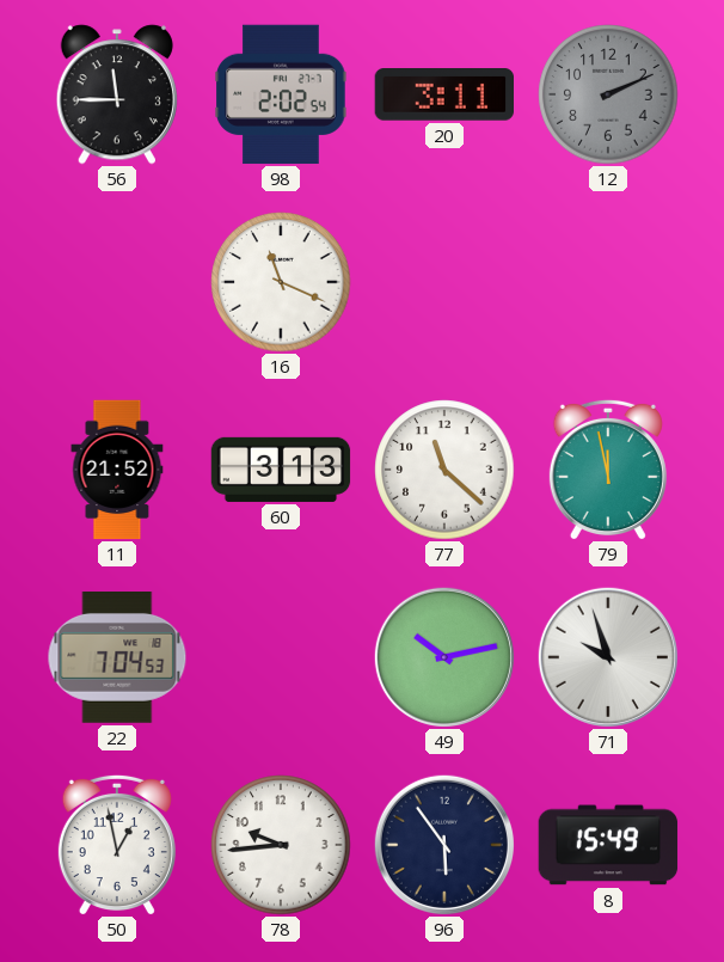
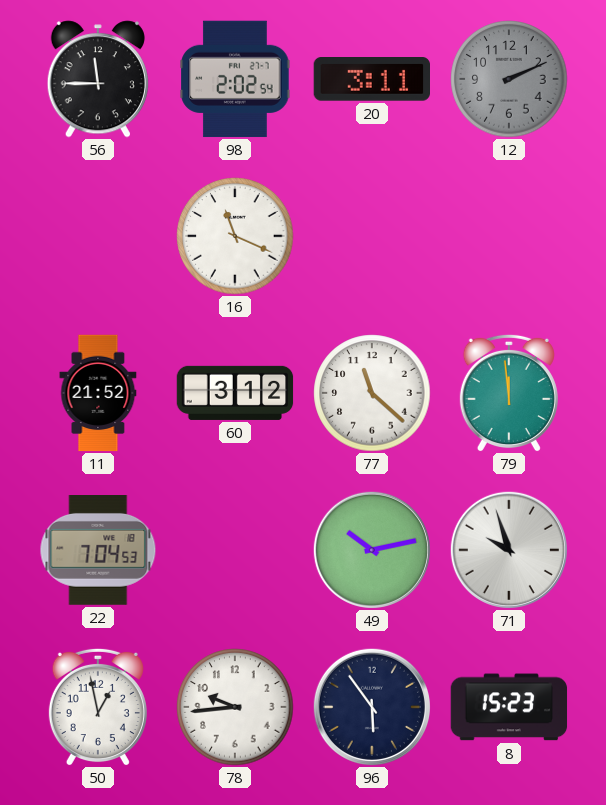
60: 3:13 -> 3:12
79: 11:58 -> 11:59
8: 15:49 -> 15:23
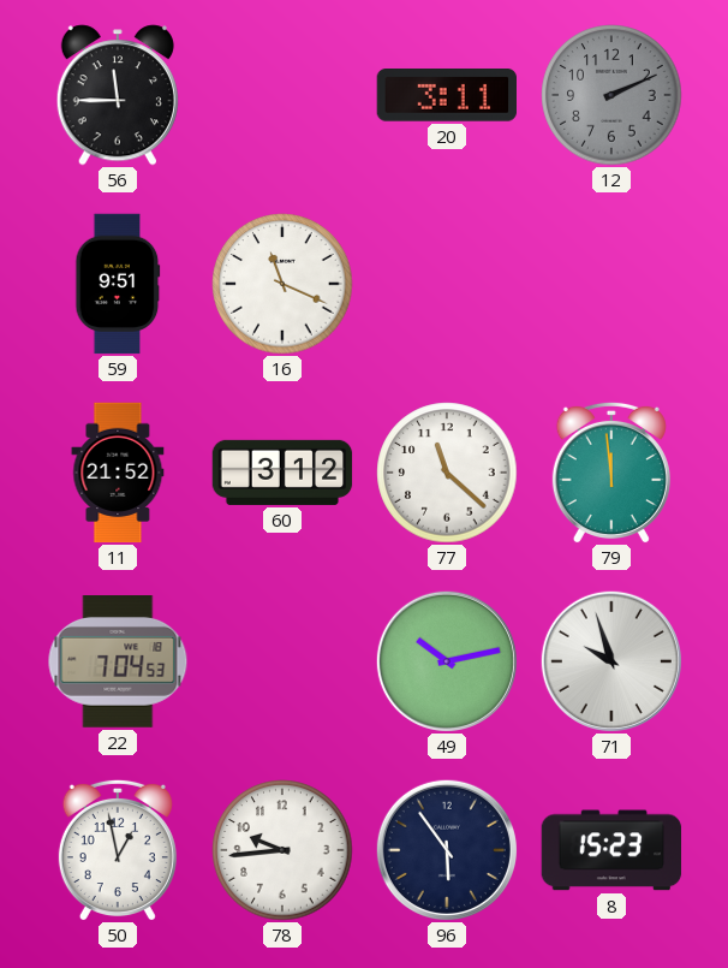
98: 2:02 -> none
59: none -> 9:51
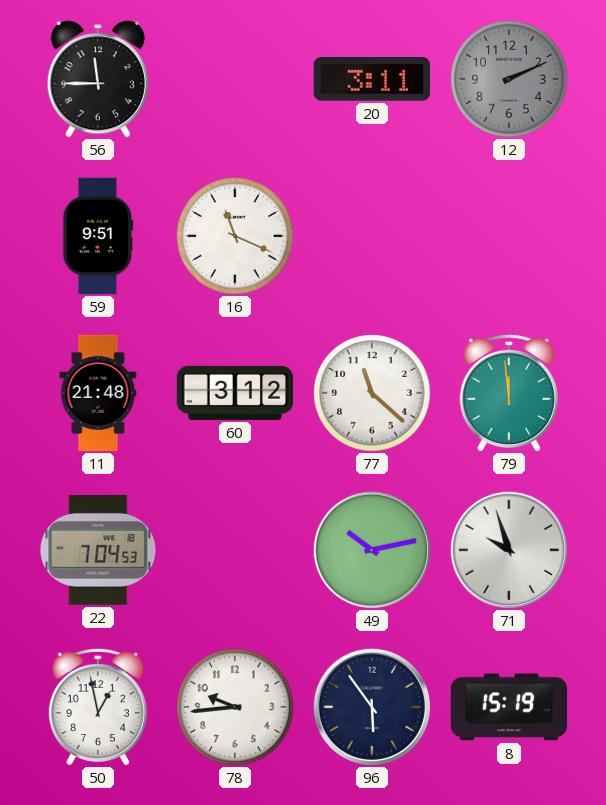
11: 21:52 -> 21:48
8: 15:23 -> 15:19
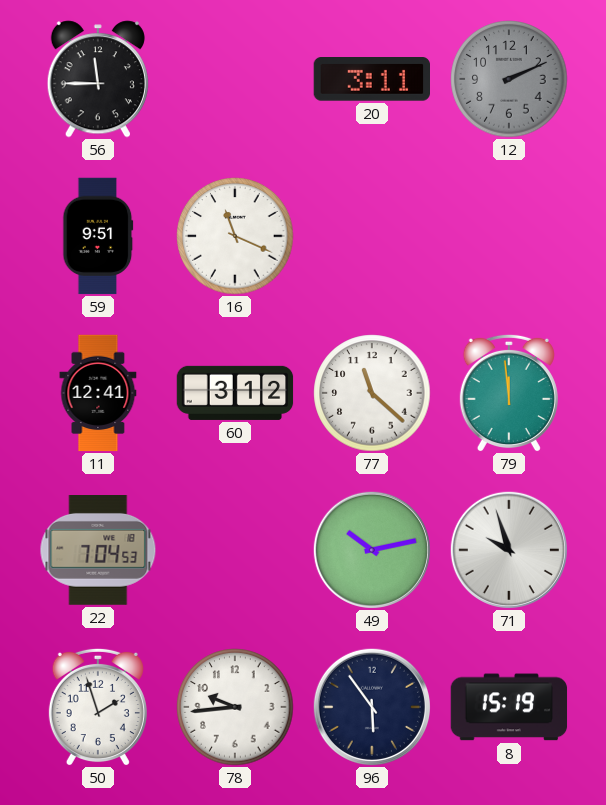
11: 21:48 -> 12:41
50: 12:58 -> 1:57
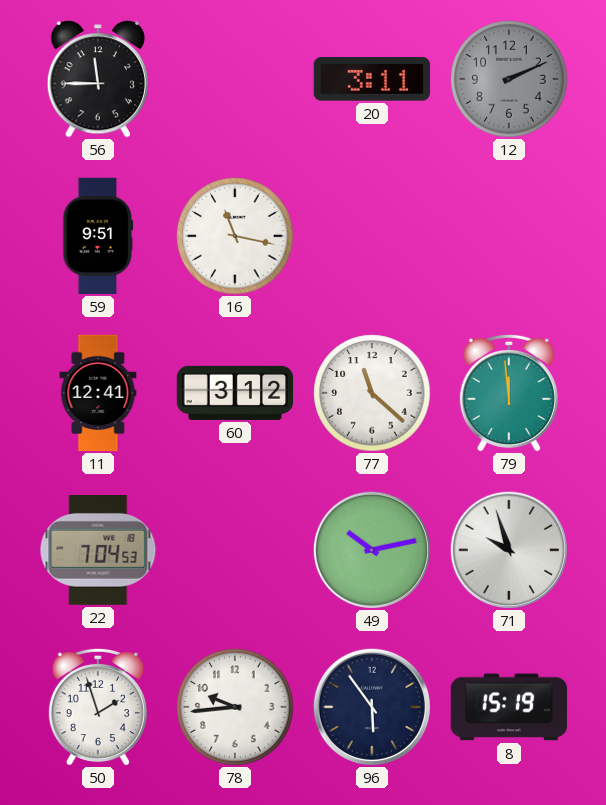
16: 11:19 -> 11:17
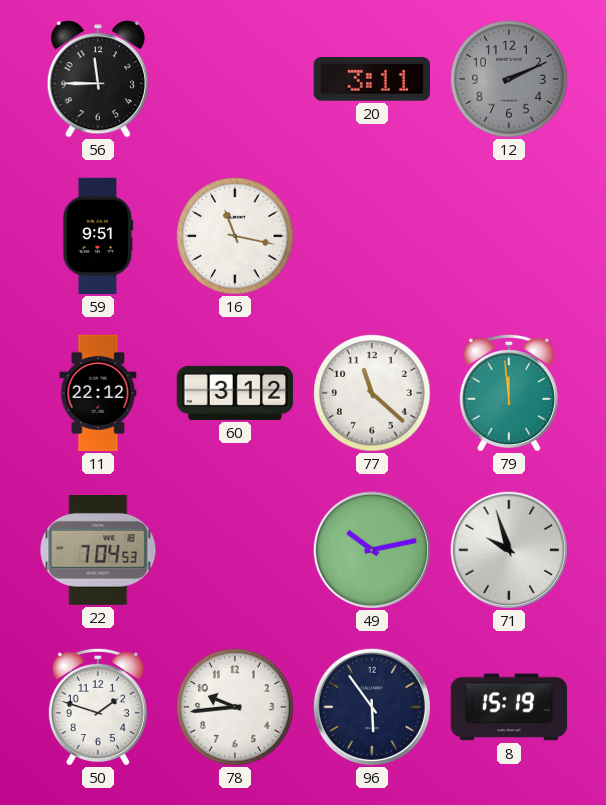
11: 12:41 -> 22:12
50: 1:57 -> 1:48
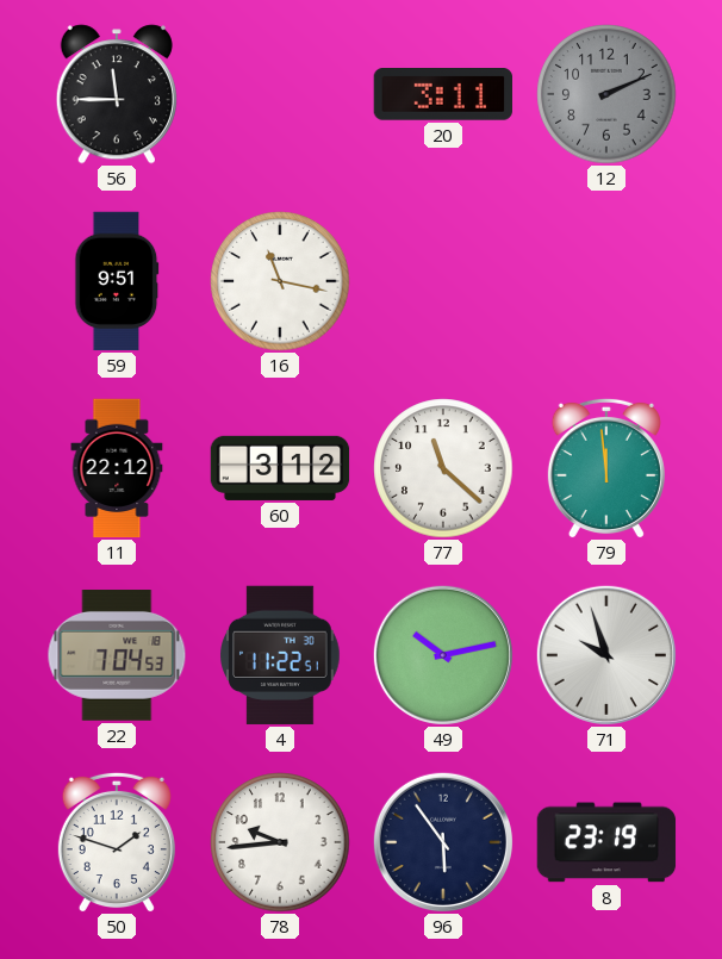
4: none -> 11:22
8: 15:19 -> 23:19
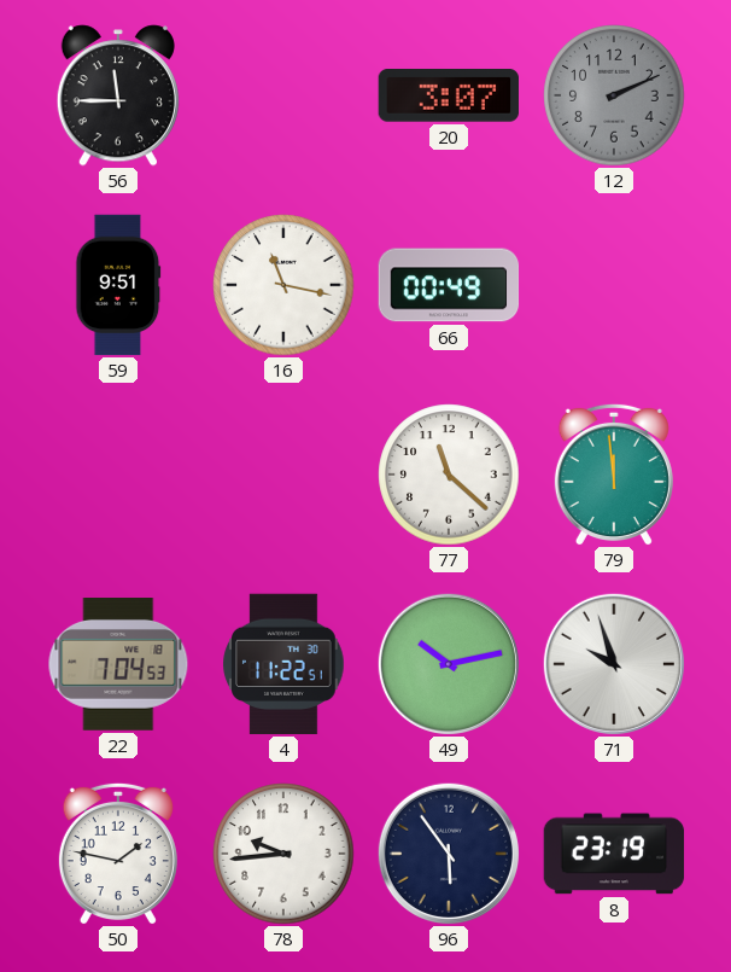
20: 3:11 -> 3:07
66: none -> 00:49
11: 22:12 -> none
60: 3:12 -> none
50: 1:48 -> 1:47
